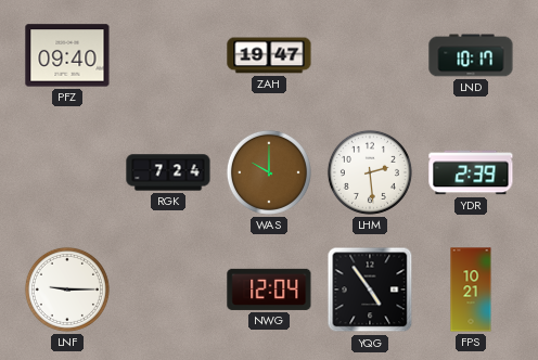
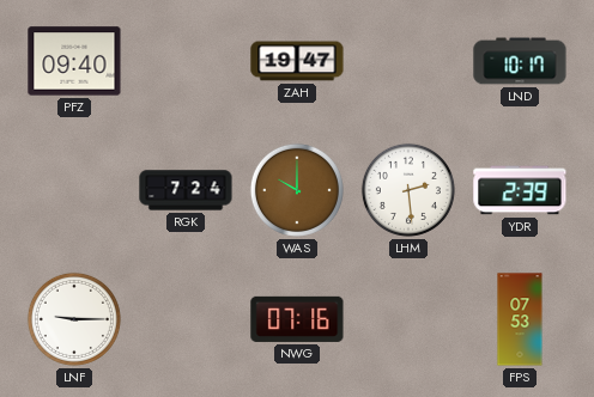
NWG: 12:04 -> 07:16
YQG: 4:54 -> none
FPS: 10:21 -> 07:53
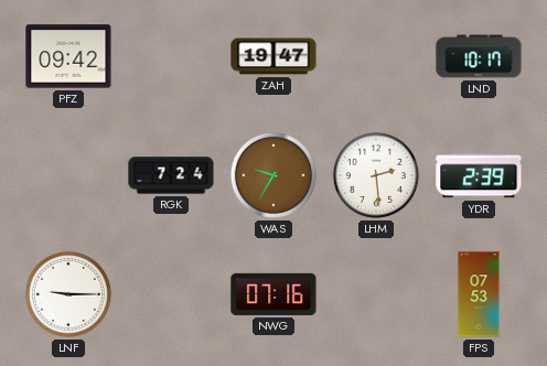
PFZ: 09:40 -> 09:42
WAS: 10:00 -> 9:35
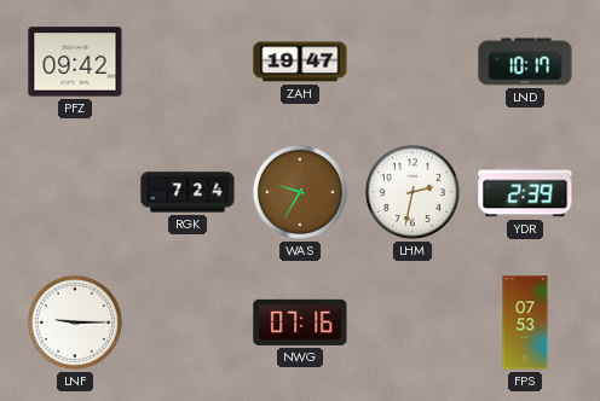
LHM: 2:29 -> 2:32
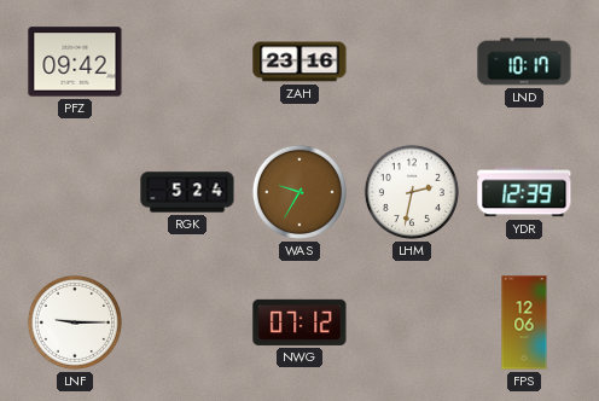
ZAH: 19:47 -> 23:16
RGK: 7:24 -> 5:24
YDR: 2:39 -> 12:39
NWG: 07:16 -> 07:12
FPS: 07:53 -> 12:06
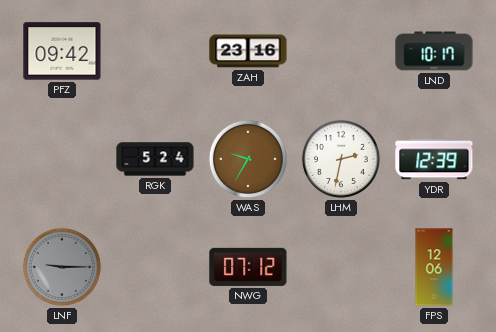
LNF dial: white -> grey
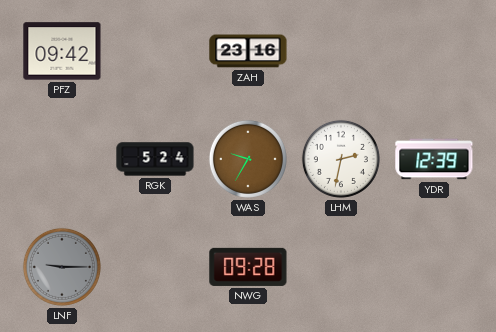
LND: 10:17 -> none
NWG: 07:12 -> 09:28
FPS: 12:06 -> none
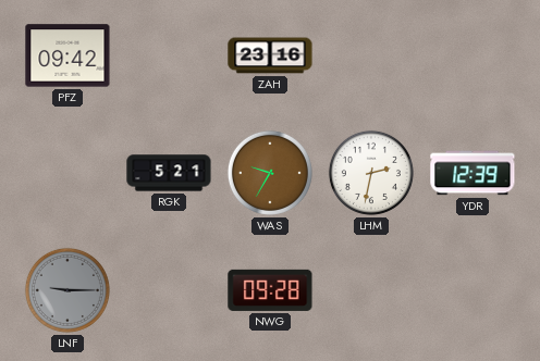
RGK: 5:24 -> 5:21
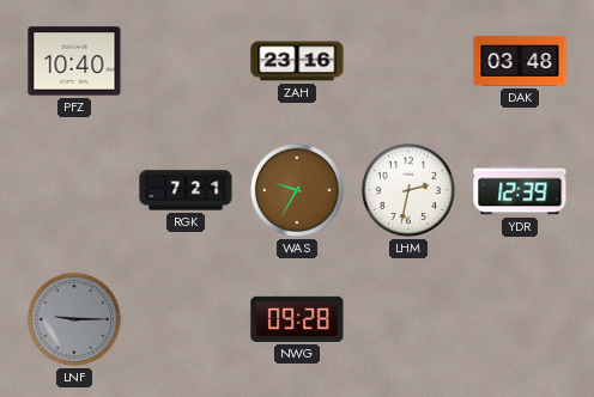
PFZ: 09:42 -> 10:40
DAK: none -> 03:48
RGK: 5:21 -> 7:21
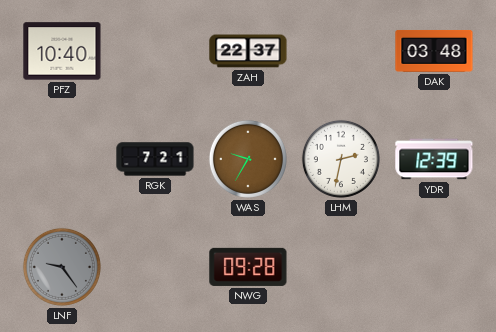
ZAH: 23:16 -> 22:37
LNF: 9:15 -> 9:24
